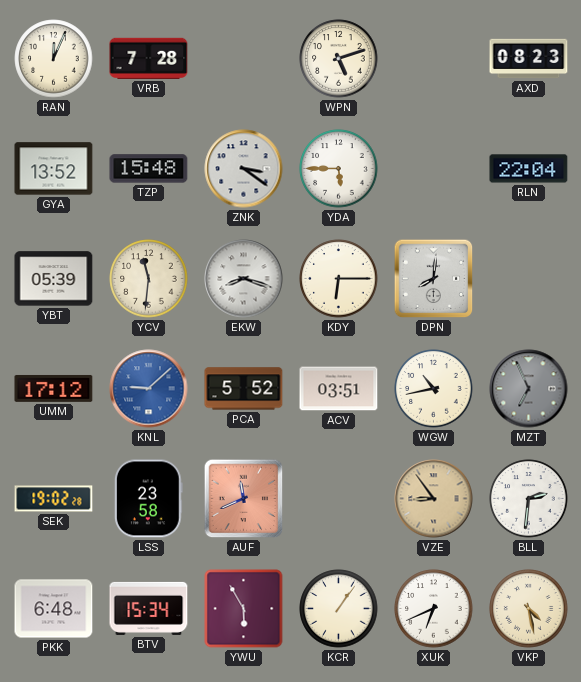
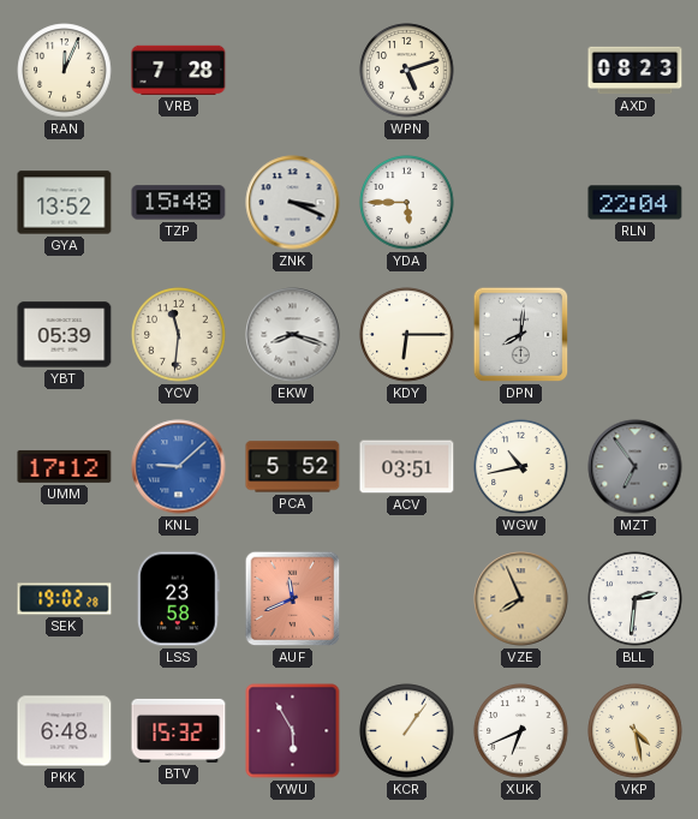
ZNK: 3:21 -> 3:19
MZT: 6:56 -> 6:54
VZE: 8:54 -> 7:56
BTV: 15:34 -> 15:32
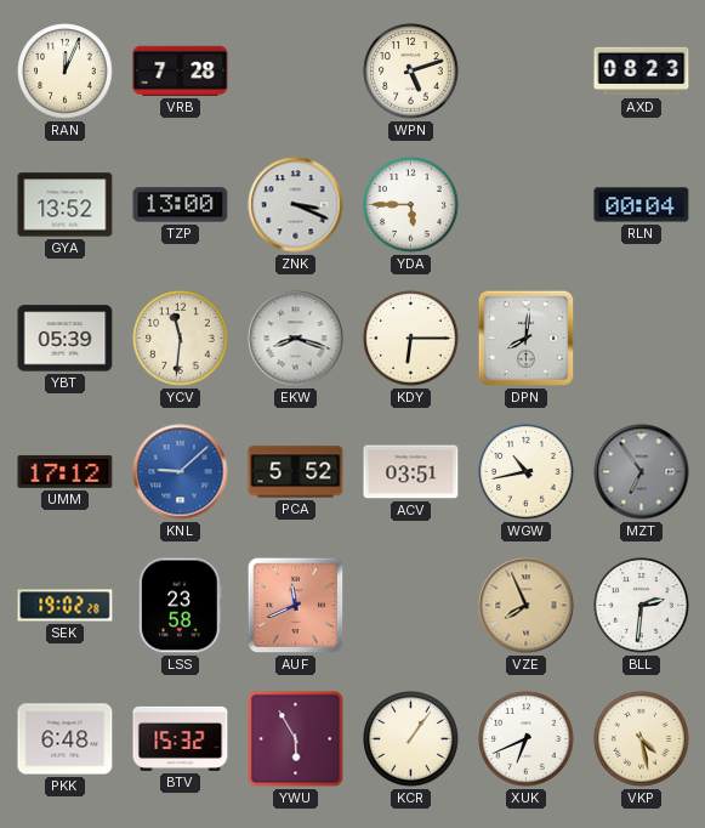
TZP: 15:48 -> 13:00
RLN: 22:04 -> 00:04
